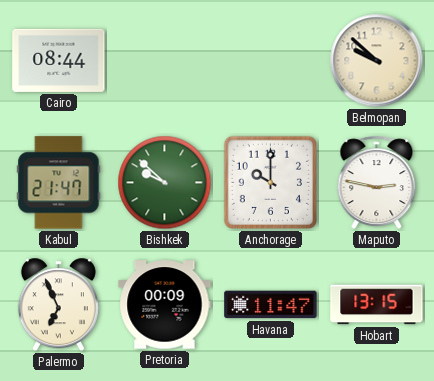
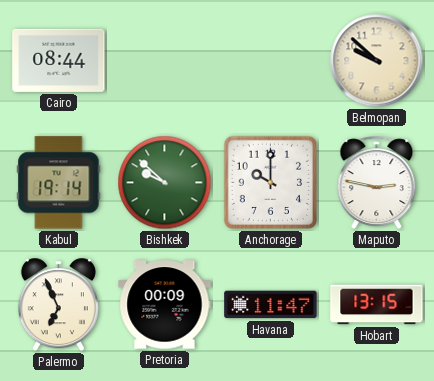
Kabul: 21:47 -> 19:14
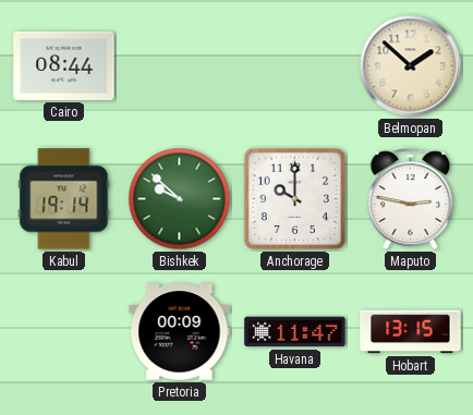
Belmopan: 9:52 -> 1:52
Palermo: 6:56 -> none
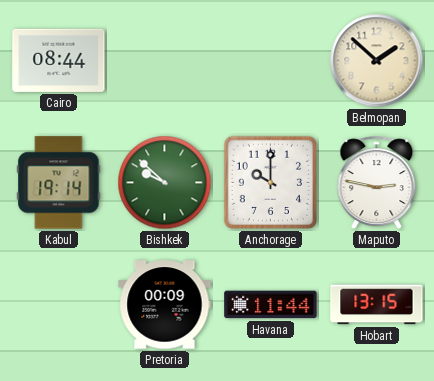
Havana: 11:47 -> 11:44
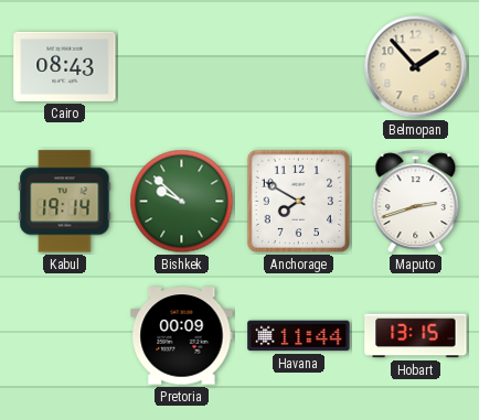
Cairo: 08:44 -> 08:43
Belmopan: 1:52 -> 1:53
Anchorage: 10:00 -> 7:50
Maputo: 2:47 -> 2:42
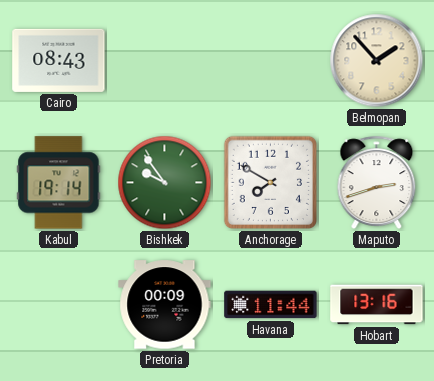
Bishkek: 9:52 -> 9:54
Hobart: 13:15 -> 13:16
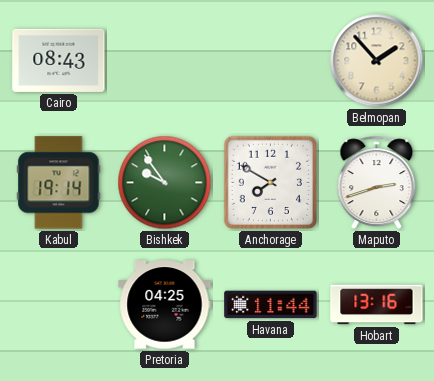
Pretoria: 00:09 -> 04:25
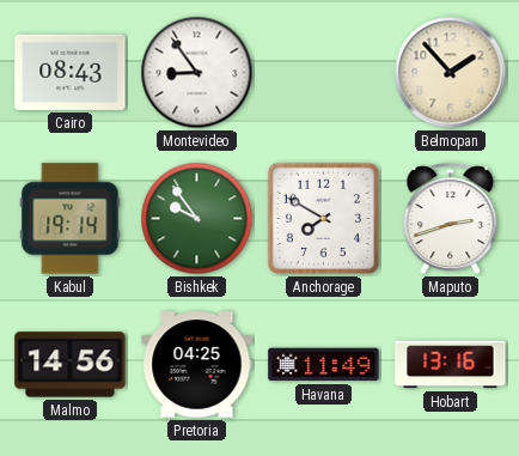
Montevideo: none -> 8:54
Malmo: none -> 14:56
Havana: 11:44 -> 11:49
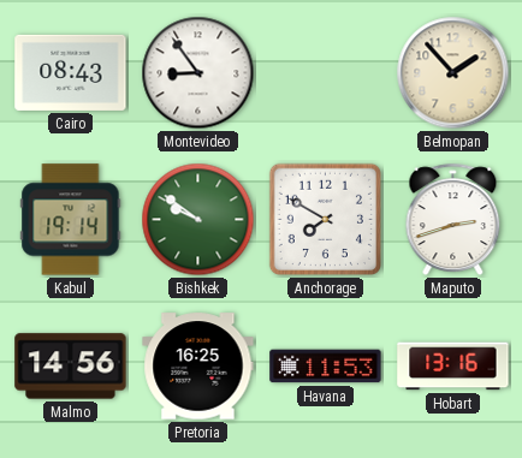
Bishkek: 9:54 -> 9:51
Pretoria: 04:25 -> 16:25
Havana: 11:49 -> 11:53
